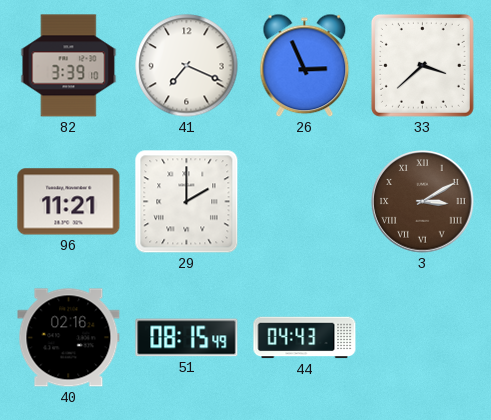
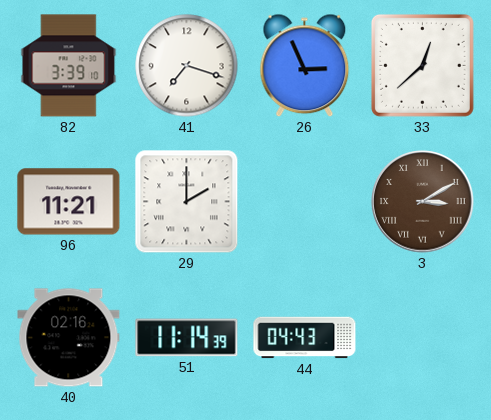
41: 7:19 -> 7:18
33: 3:38 -> 12:38
51: 08:15 -> 11:14
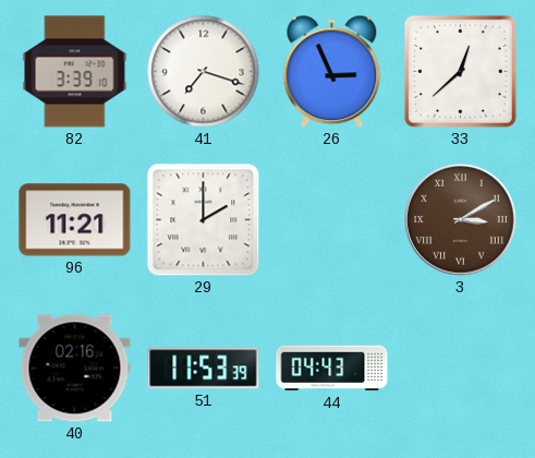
51: 11:14 -> 11:53
